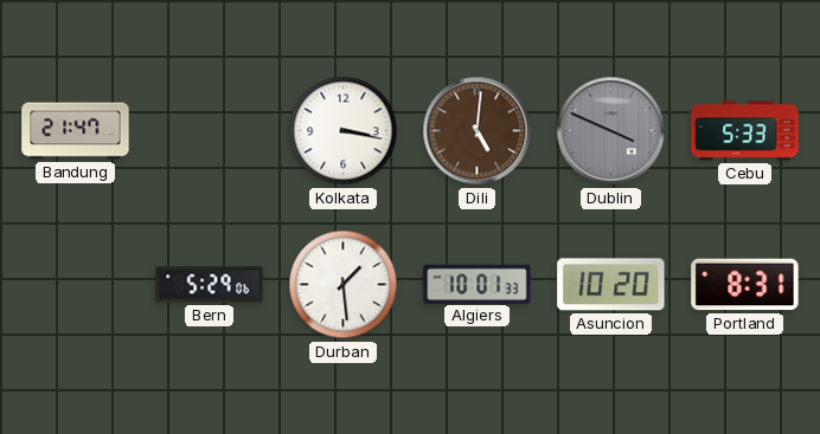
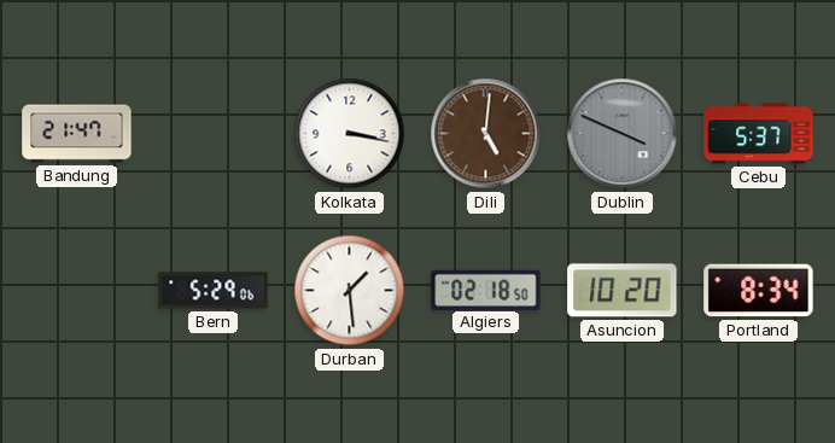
Cebu: 5:33 -> 5:37
Algiers: 10:01 -> 02:18
Portland: 8:31 -> 8:34
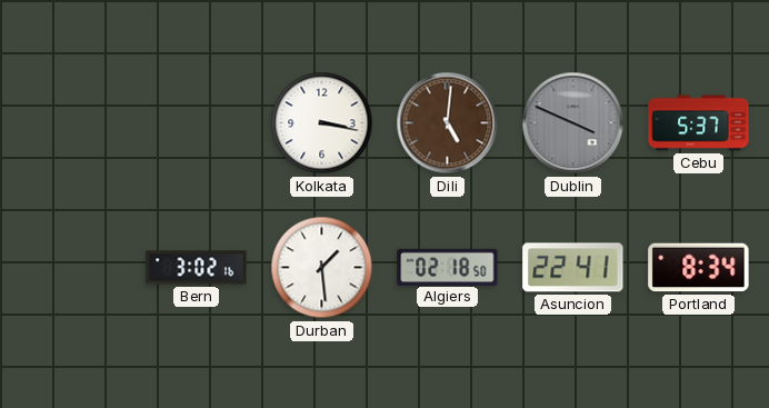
Bandung: 21:47 -> none
Bern: 5:29 -> 3:02
Asuncion: 10:20 -> 22:41
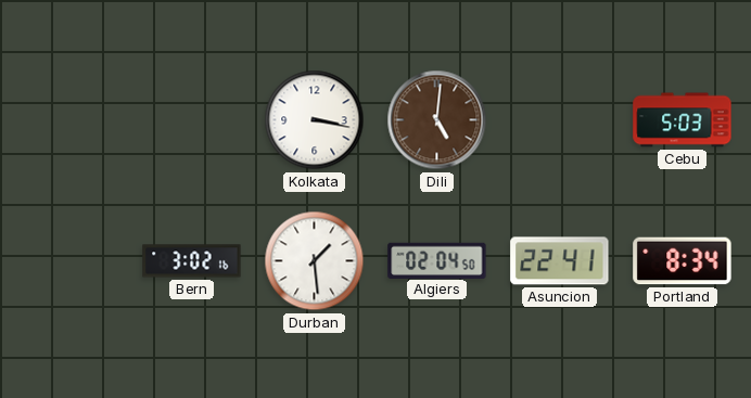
Dublin: 3:49 -> none
Cebu: 5:37 -> 5:03
Algiers: 02:18 -> 02:04
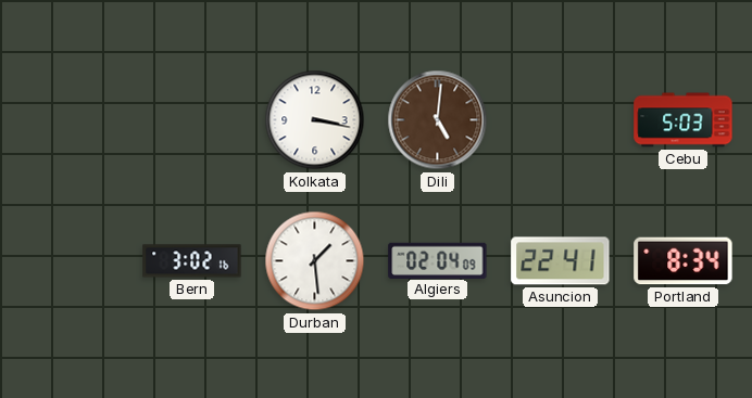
Algiers: 02:04:50 -> 02:04:09
